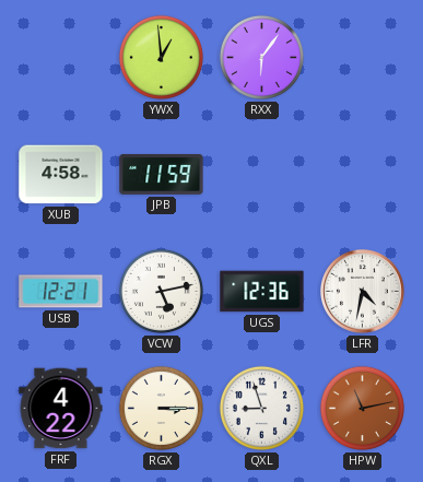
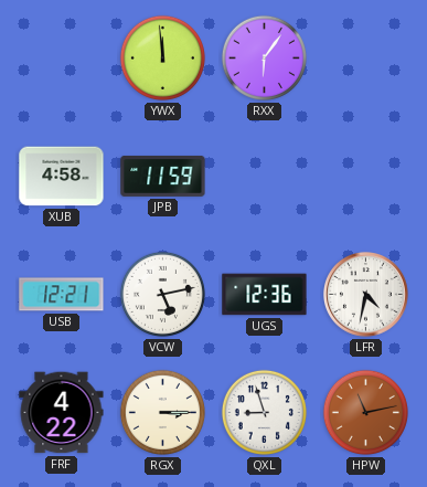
YWX: 12:59 -> 11:59
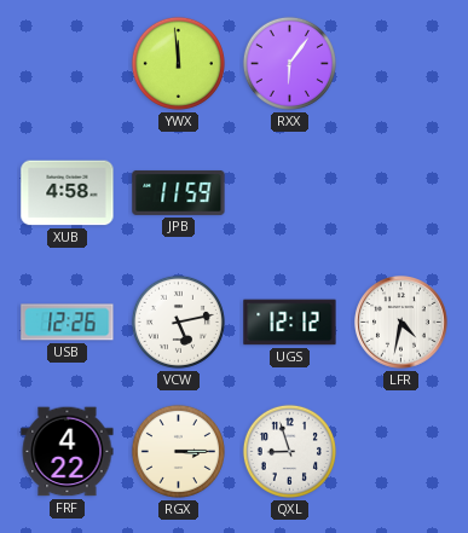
USB: 12:21 -> 12:26
UGS: 12:36 -> 12:12
HPW: 11:13 -> none
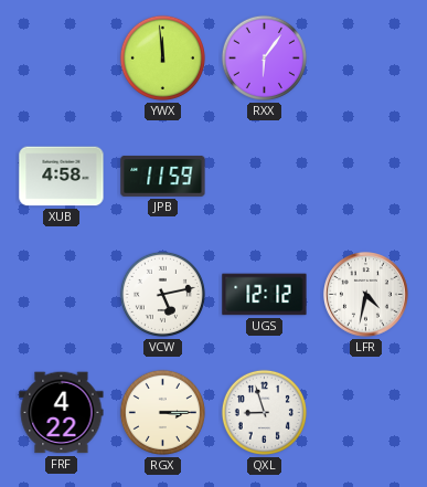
USB: 12:26 -> none
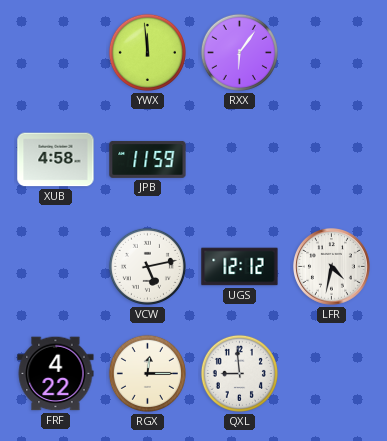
RGX: 3:15 -> 12:15
QXL: 8:57 -> 8:59
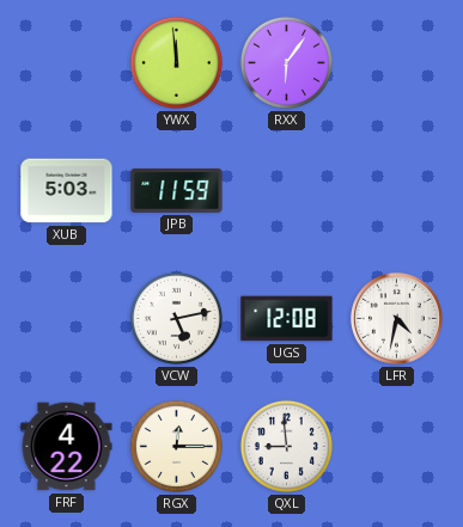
XUB: 4:58 -> 5:03
UGS: 12:12 -> 12:08
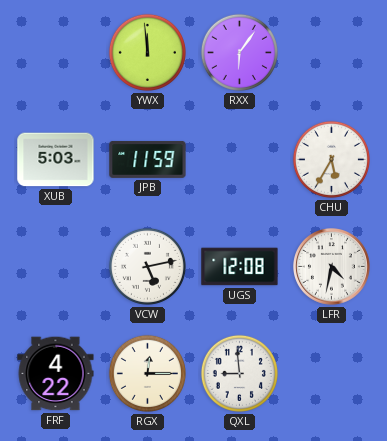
CHU: none -> 5:35
